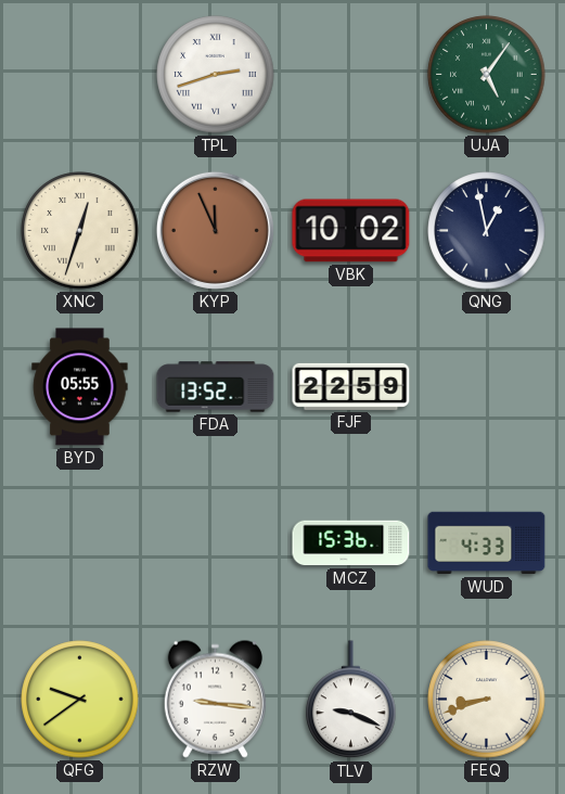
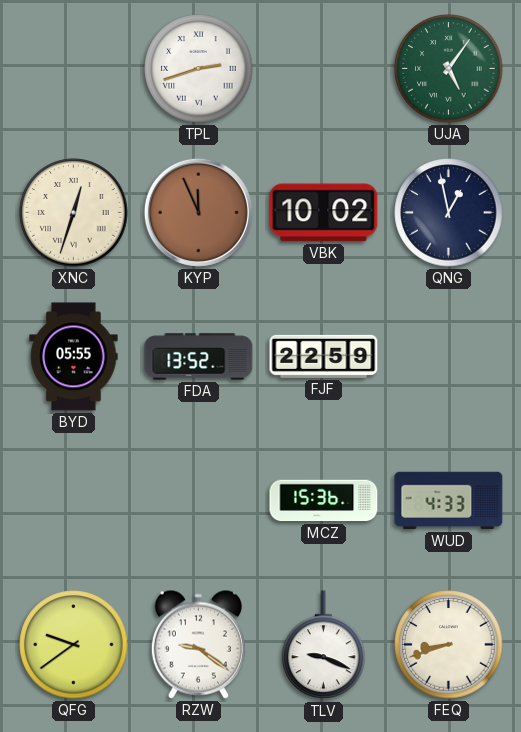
RZW: 9:16 -> 9:21
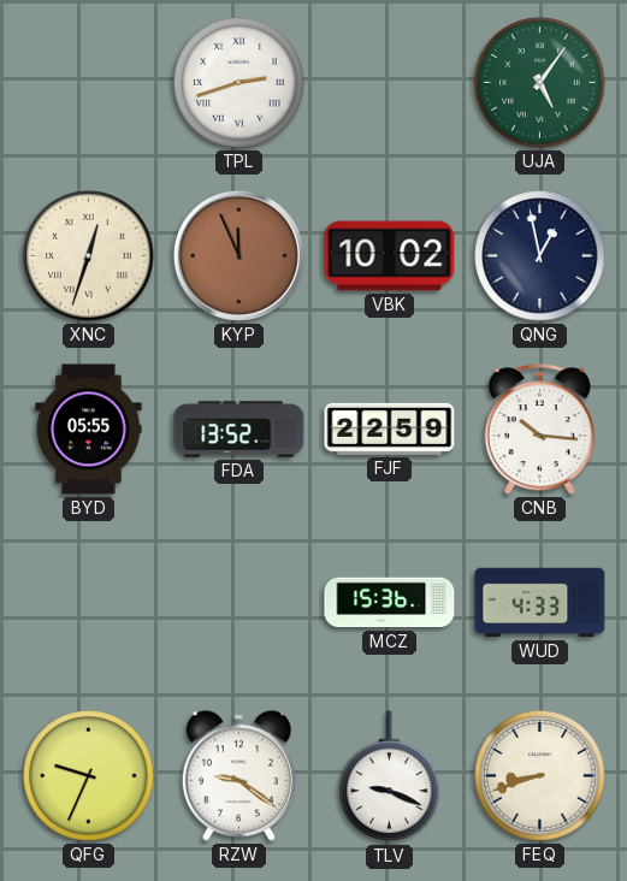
CNB: none -> 10:16
QFG: 9:39 -> 9:34
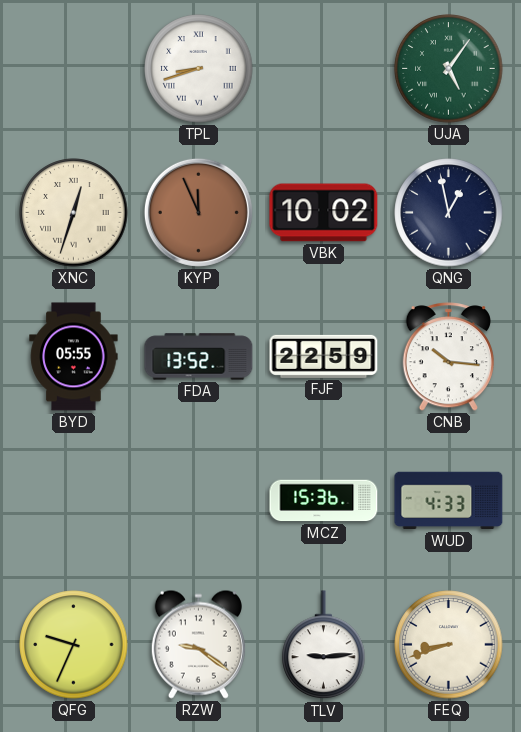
TPL: 2:42 -> 8:42
TLV: 9:19 -> 9:14
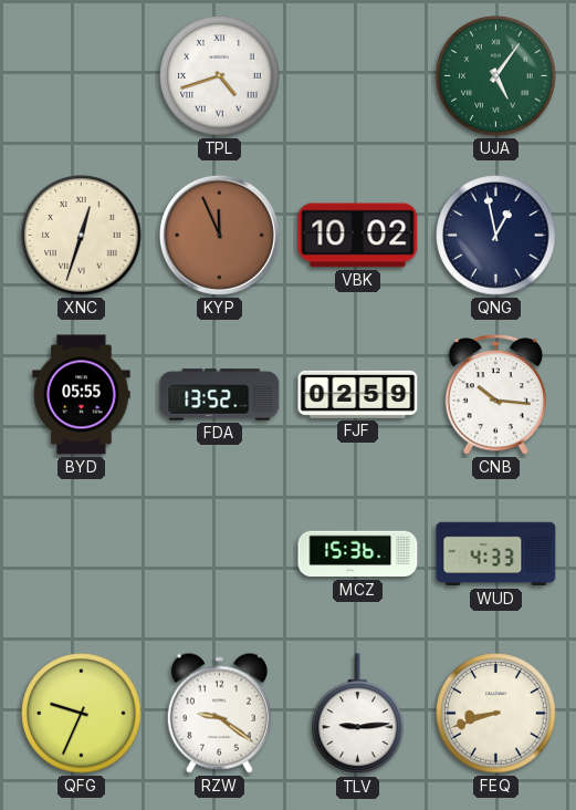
TPL: 8:42 -> 4:42
FJF: 22:59 -> 02:59
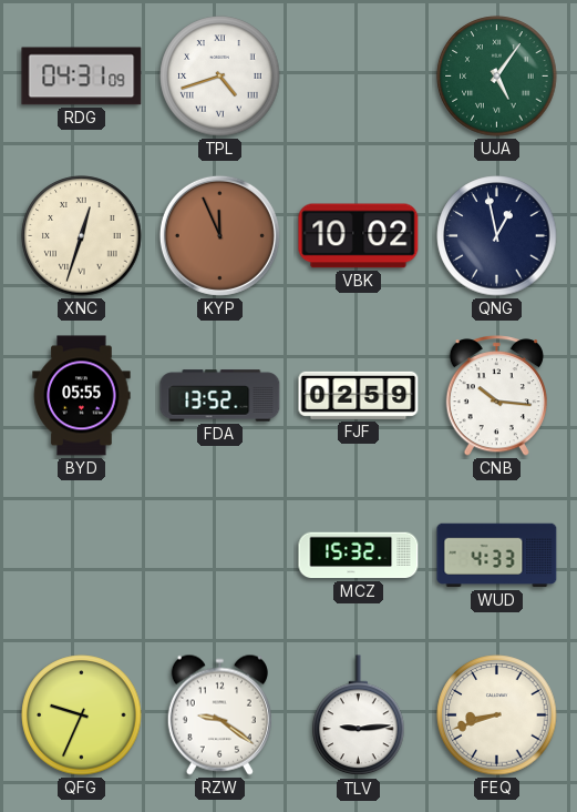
RDG: none -> 04:31
MCZ: 15:36 -> 15:32
